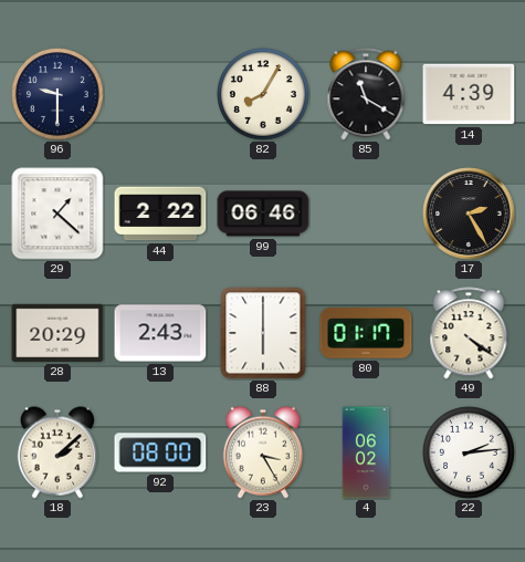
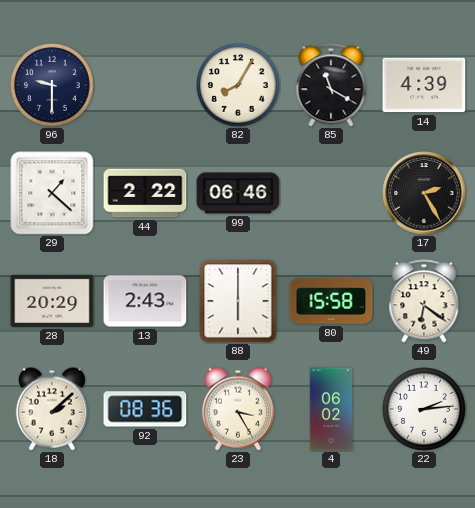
80: 01:17 -> 15:58
49: 4:21 -> 6:21
92: 08:00 -> 08:36
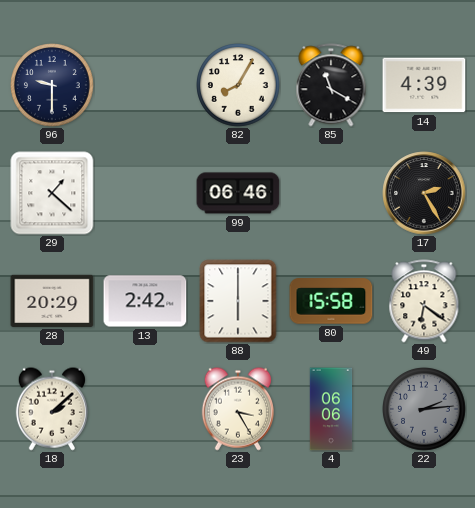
44: 2:22 -> none
13: 2:43 -> 2:42
92: 08:36 -> none
4: 06:02 -> 06:06
22 dial: white -> grey
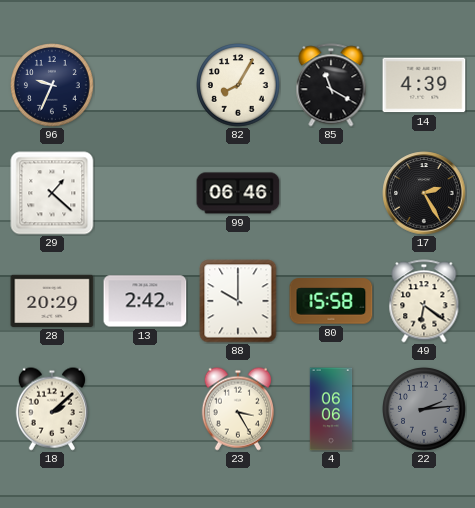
96: 9:30 -> 9:34
88: 6:00 -> 10:00
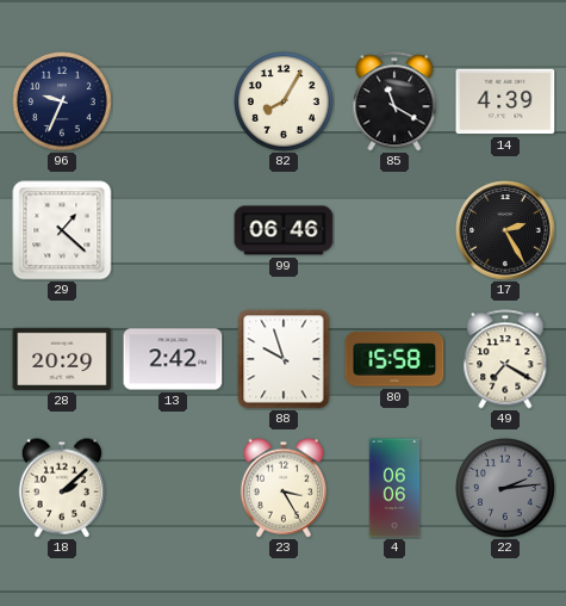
88: 10:00 -> 9:57
49: 6:21 -> 7:20
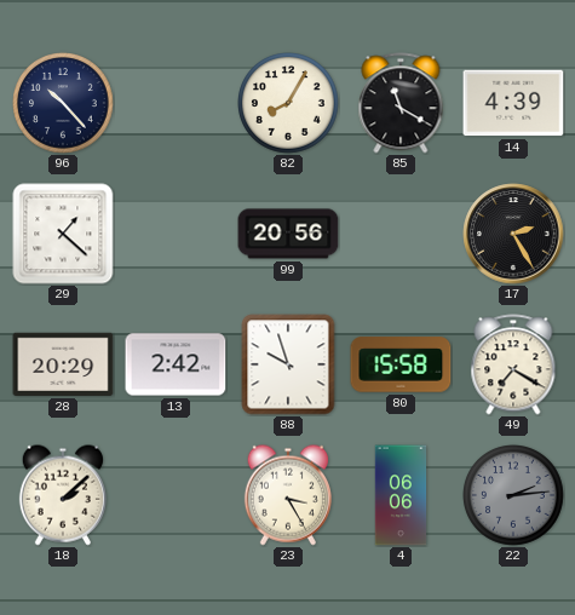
96: 9:34 -> 10:23
99: 06:46 -> 20:56
